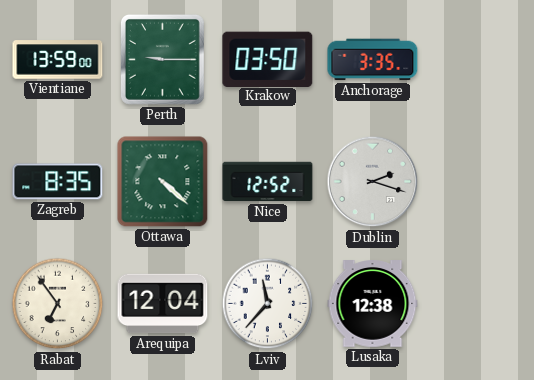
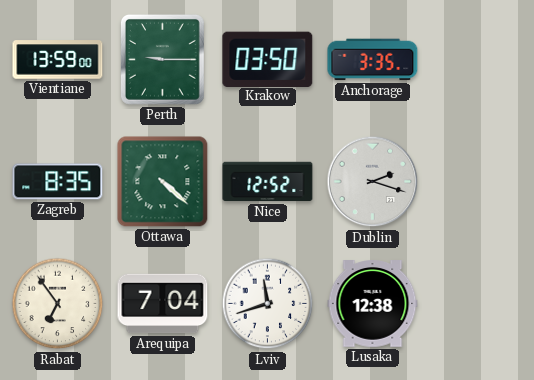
Arequipa: 12:04 -> 7:04
Lviv: 11:37 -> 11:42
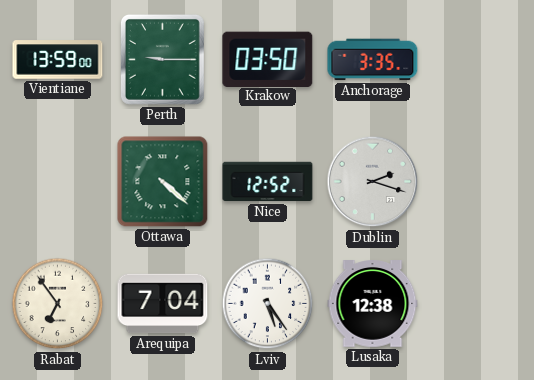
Zagreb: 8:35 -> none
Lviv: 11:42 -> 5:24
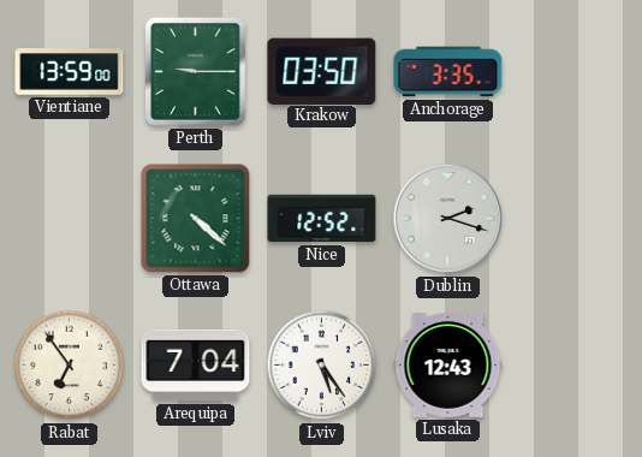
Lusaka: 12:38 -> 12:43
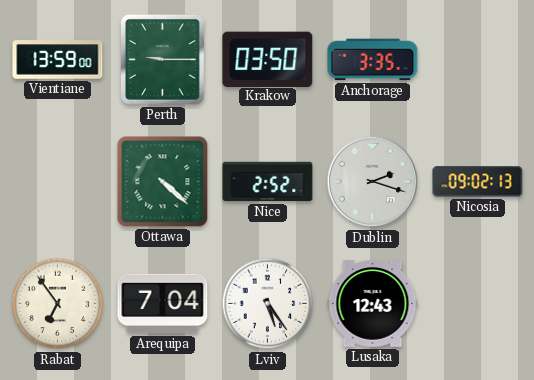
Nice: 12:52 -> 2:52
Nicosia: none -> 09:02
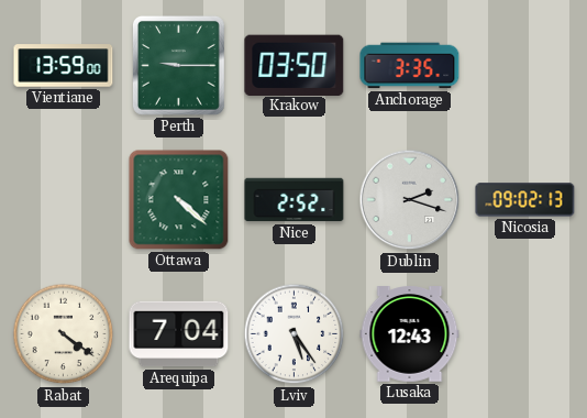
Rabat: 6:54 -> 4:21
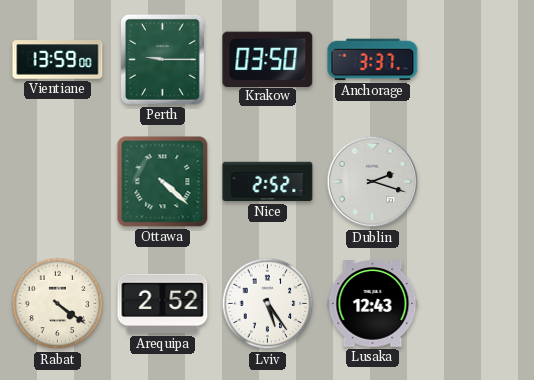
Anchorage: 3:35 -> 3:37
Nicosia: 09:02 -> none
Arequipa: 7:04 -> 2:52
